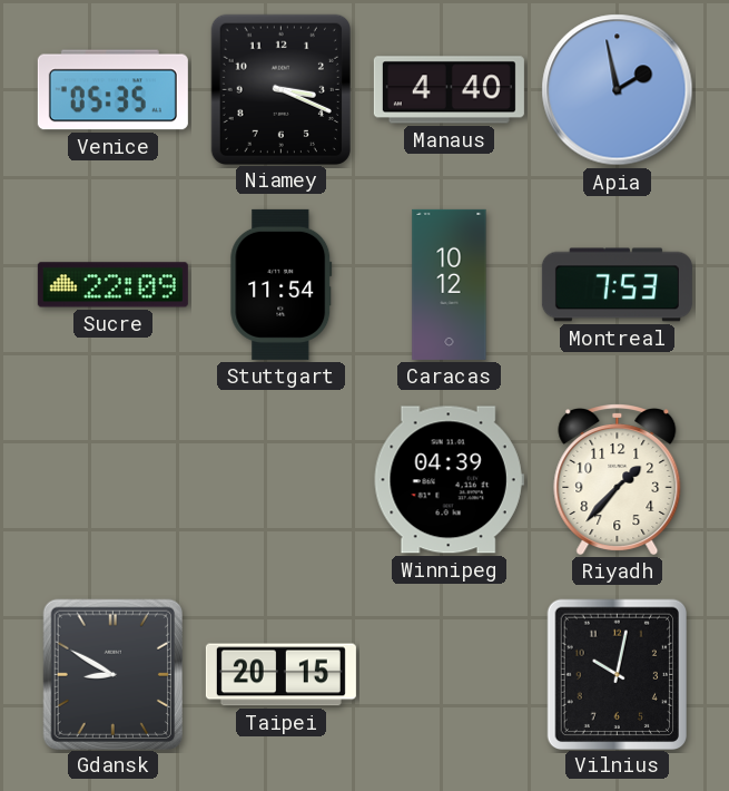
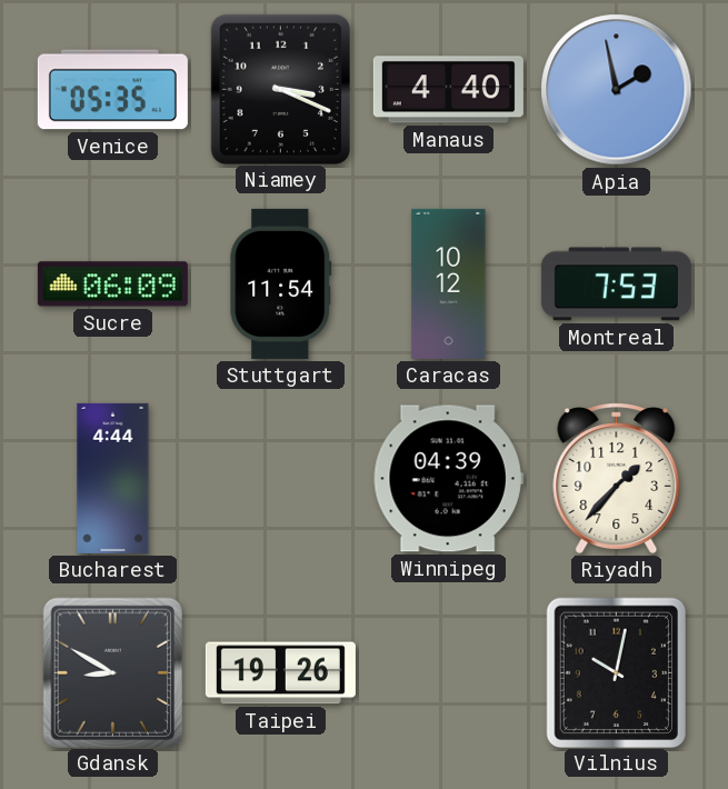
Sucre: 22:09 -> 06:09
Bucharest: none -> 4:44
Taipei: 20:15 -> 19:26
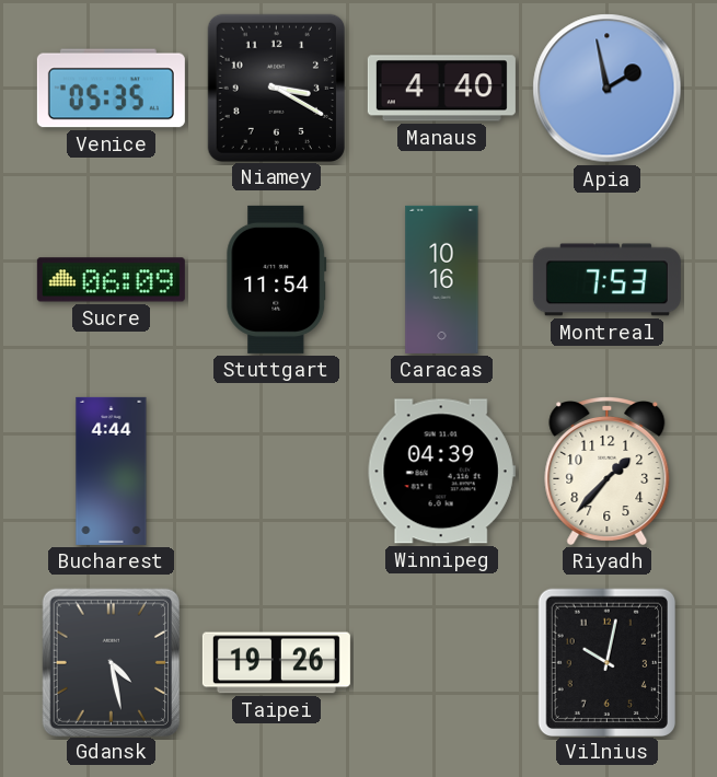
Niamey: 3:19 -> 3:20
Caracas: 10:12 -> 10:16
Gdansk: 8:50 -> 4:28
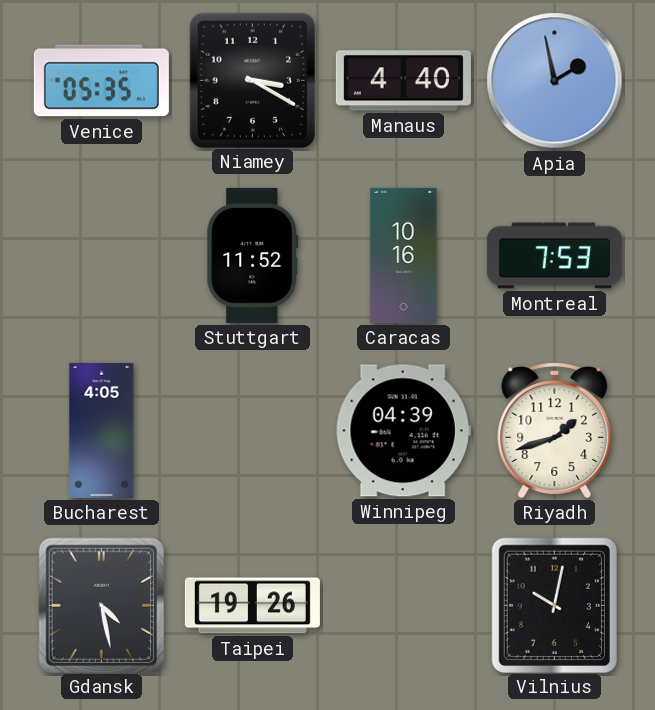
Sucre: 06:09 -> none
Stuttgart: 11:54 -> 11:52
Bucharest: 4:44 -> 4:05
Riyadh: 1:37 -> 1:42
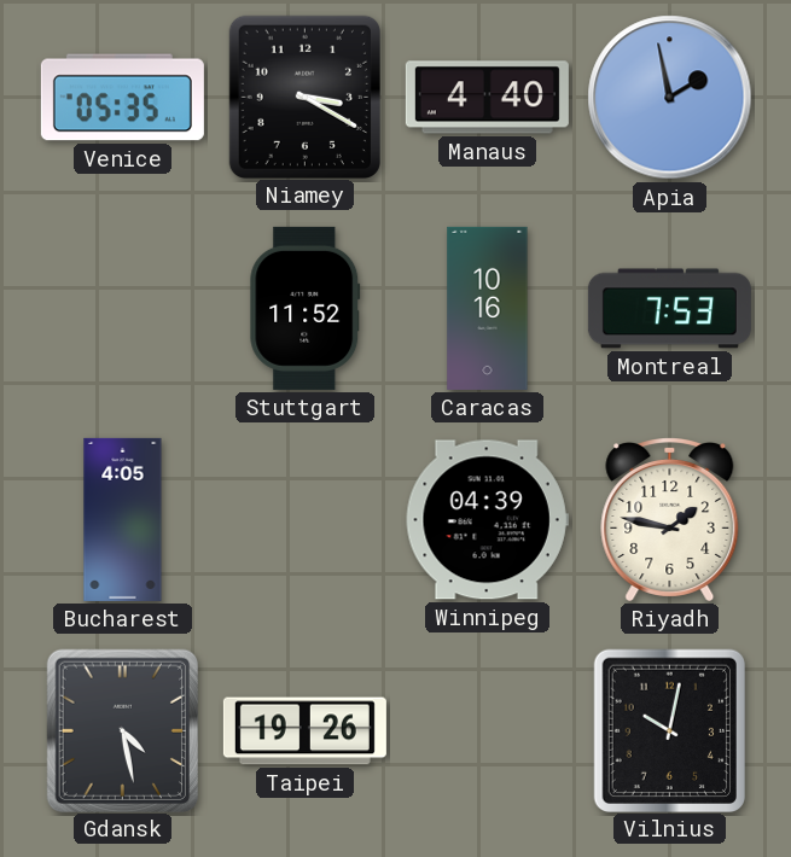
Riyadh: 1:42 -> 1:47
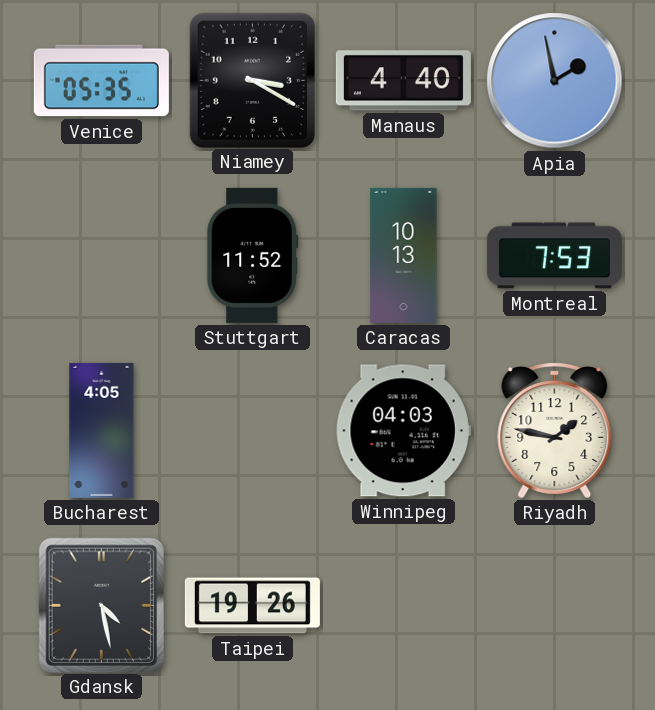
Caracas: 10:16 -> 10:13
Winnipeg: 04:39 -> 04:03
Vilnius: 10:02 -> none
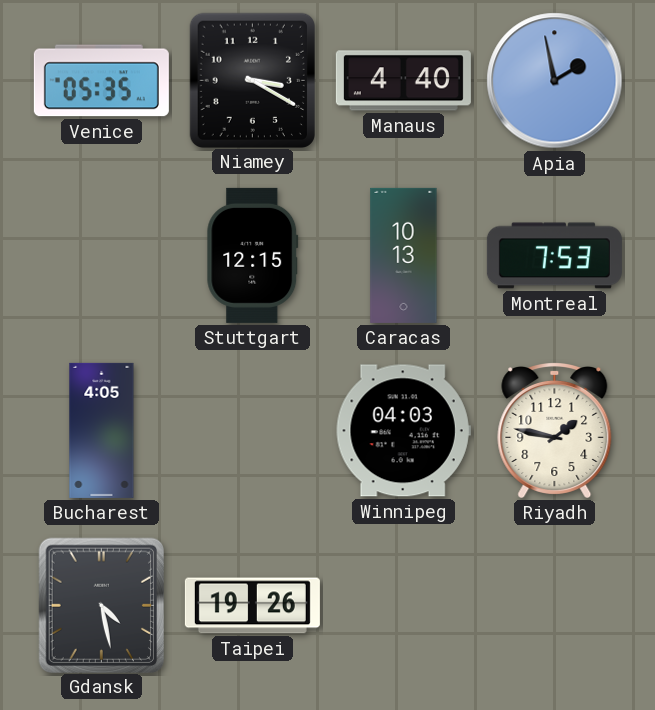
Stuttgart: 11:52 -> 12:15
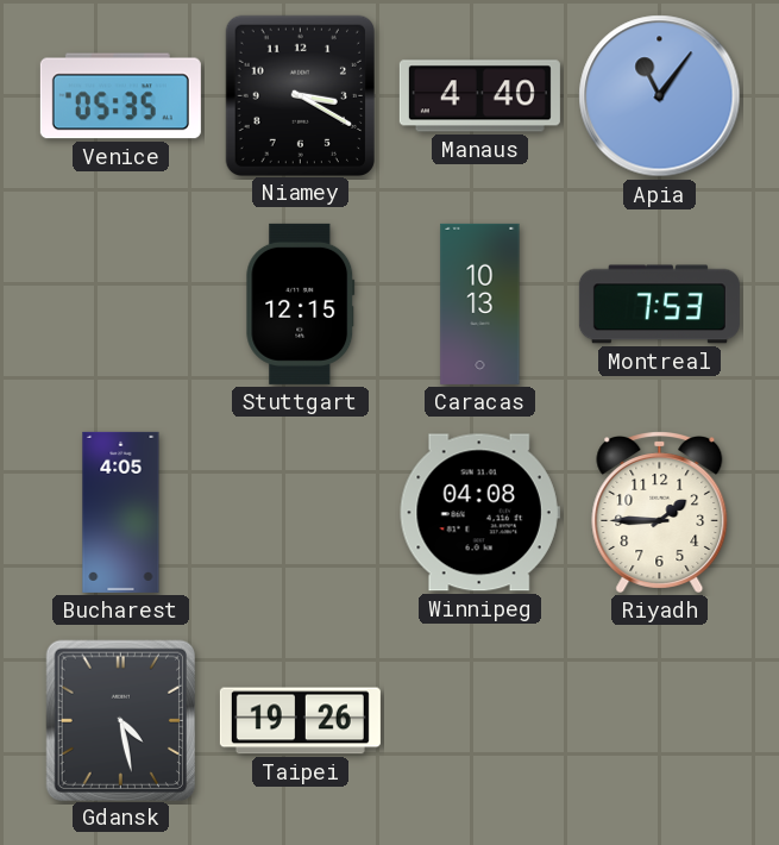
Apia: 1:58 -> 11:06
Winnipeg: 04:03 -> 04:08
Riyadh: 1:47 -> 1:45
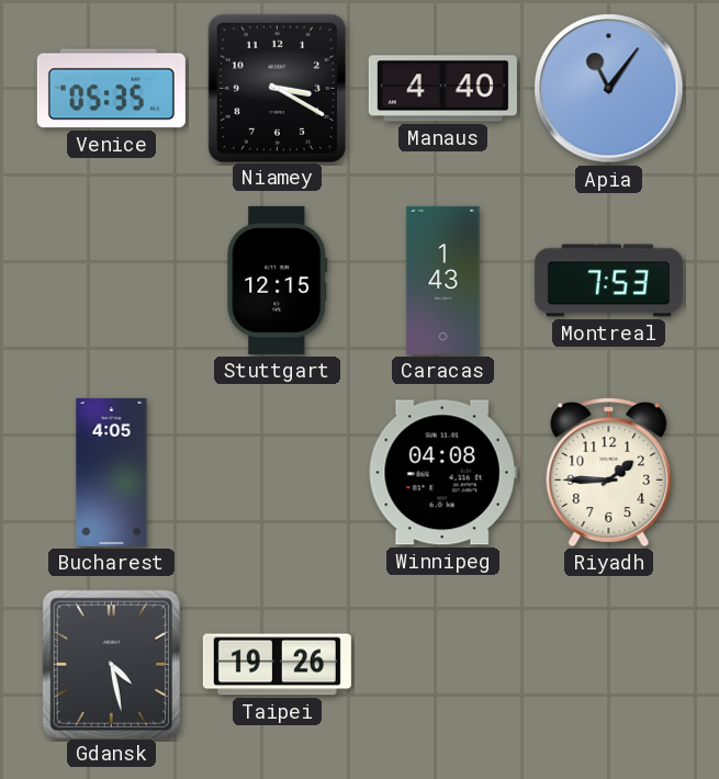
Caracas: 10:13 -> 1:43
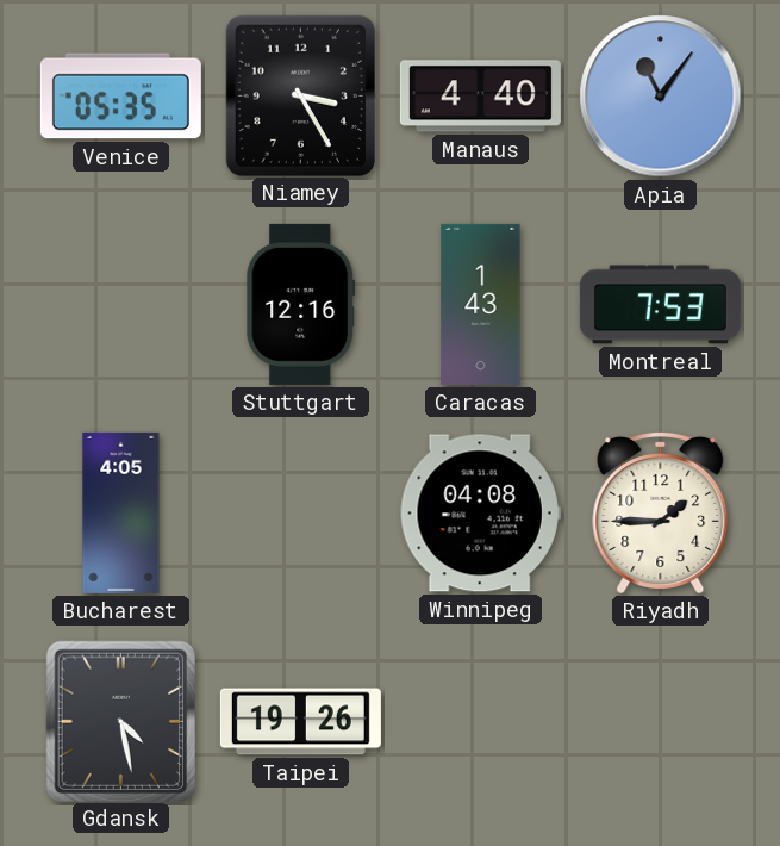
Niamey: 3:20 -> 3:25
Stuttgart: 12:15 -> 12:16
